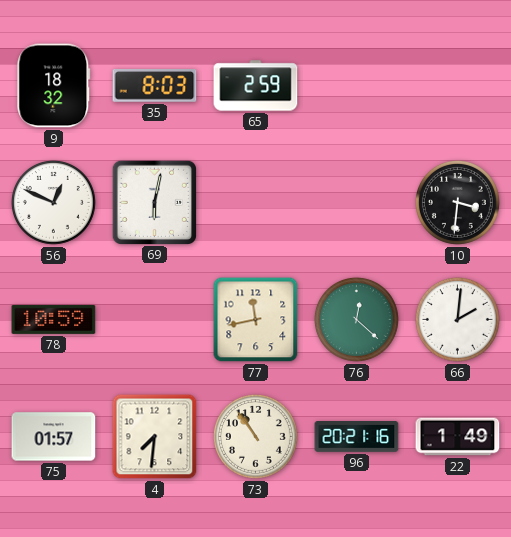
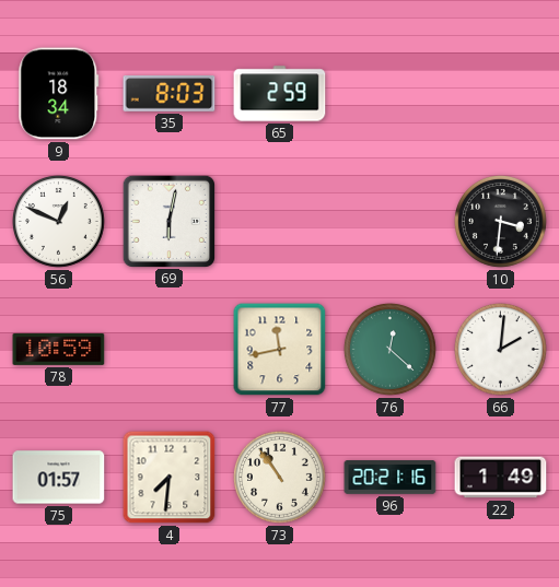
9: 18:32 -> 18:34
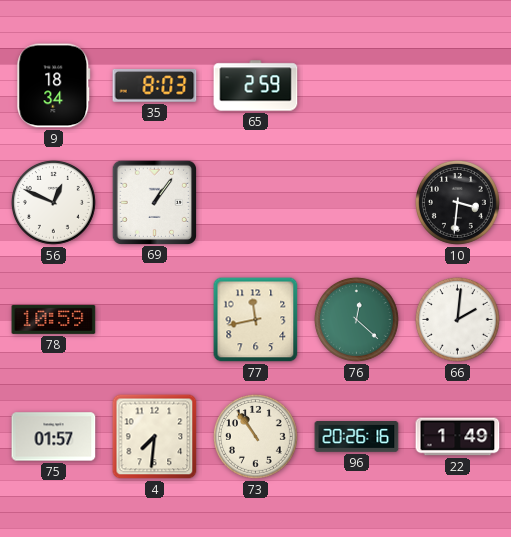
69: 6:02 -> 1:06
96: 20:21 -> 20:26
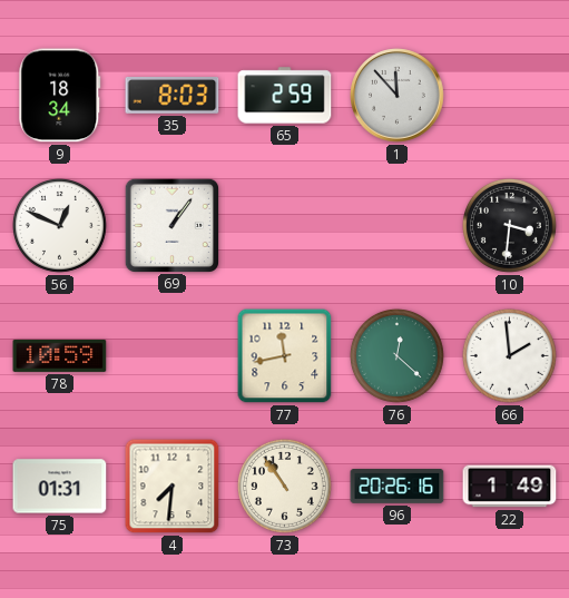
1: none -> 11:53
66: 2:01 -> 1:59
75: 01:57 -> 01:31
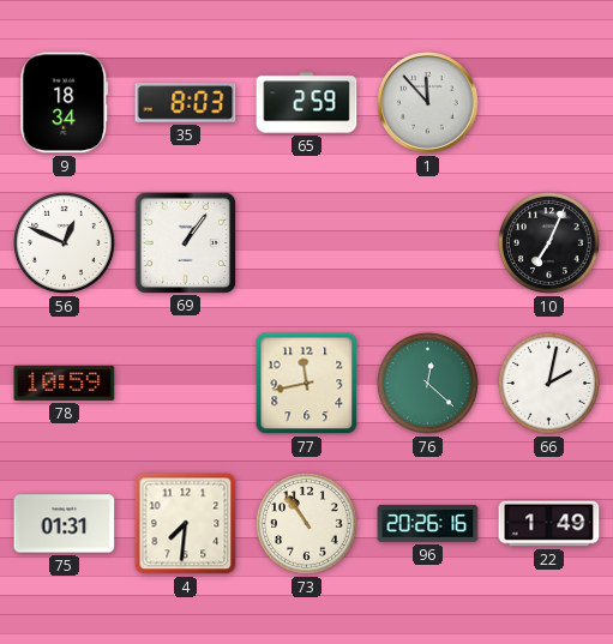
10: 3:31 -> 7:04
66: 1:59 -> 2:02
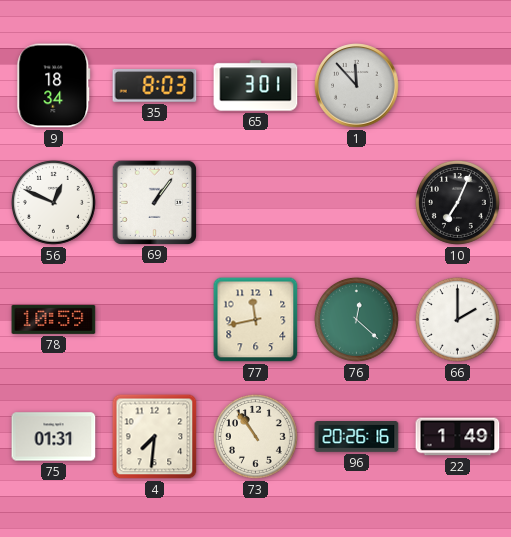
65: 2:59 -> 3:01
66: 2:02 -> 2:00
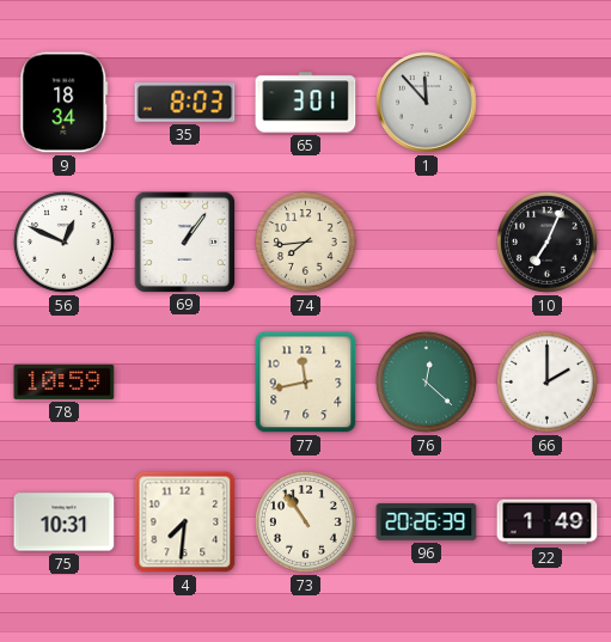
74: none -> 7:44
75: 01:31 -> 10:31
96: 20:26:16 -> 20:26:39
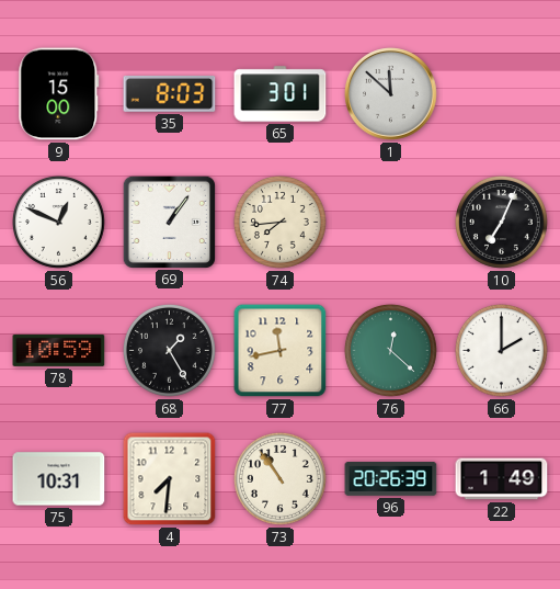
9: 18:34 -> 15:00
1: 11:53 -> 11:52
68: none -> 1:25
